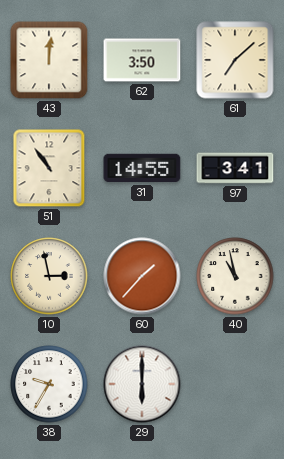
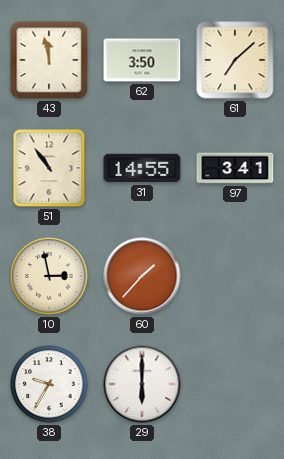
43: 12:01 -> 11:58
40: 10:58 -> none
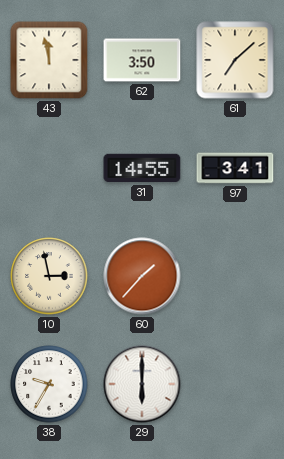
51: 10:54 -> none
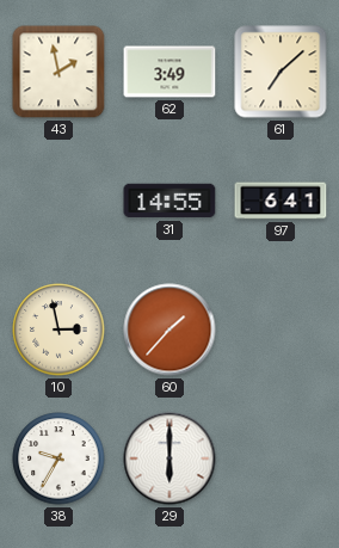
43: 11:58 -> 1:58
62: 3:50 -> 3:49
97: 3:41 -> 6:41
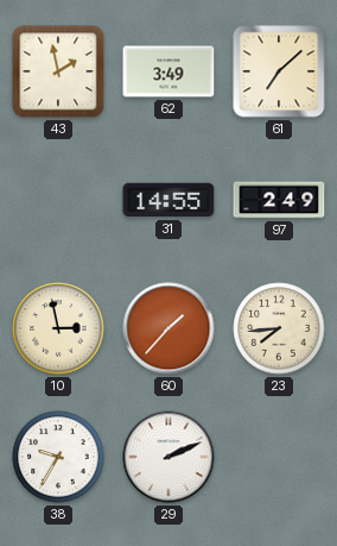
97: 6:41 -> 2:49
23: none -> 7:44
29: 6:00 -> 2:11
